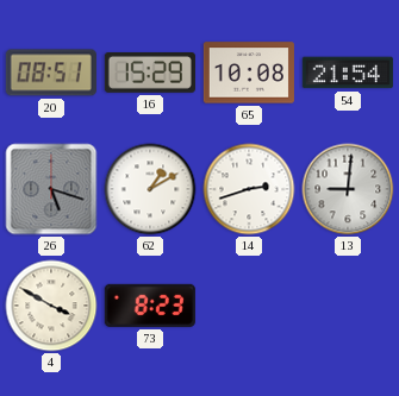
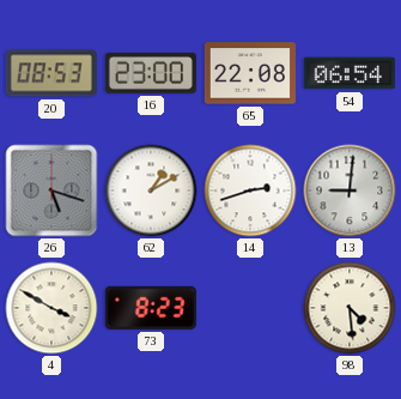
20: 08:51 -> 08:53
16: 15:29 -> 23:00
65: 10:08 -> 22:08
54: 21:54 -> 06:54
98: none -> 4:29
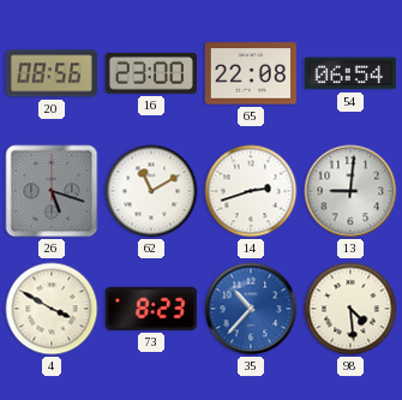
20: 08:53 -> 08:56
62: 1:10 -> 11:10
35: none -> 10:37
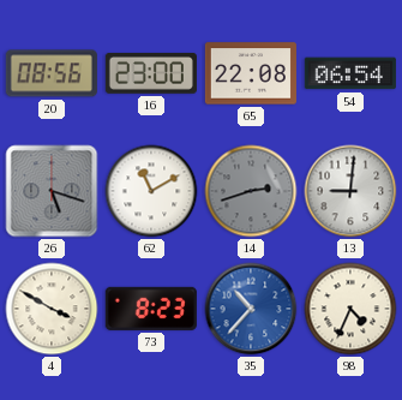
14 dial: white -> grey
98: 4:29 -> 4:34
